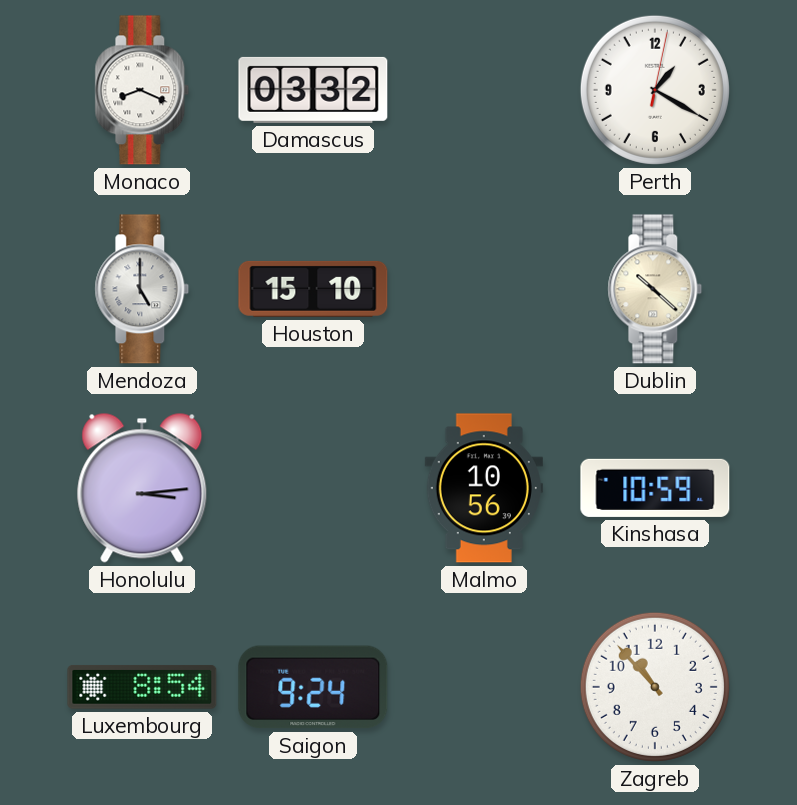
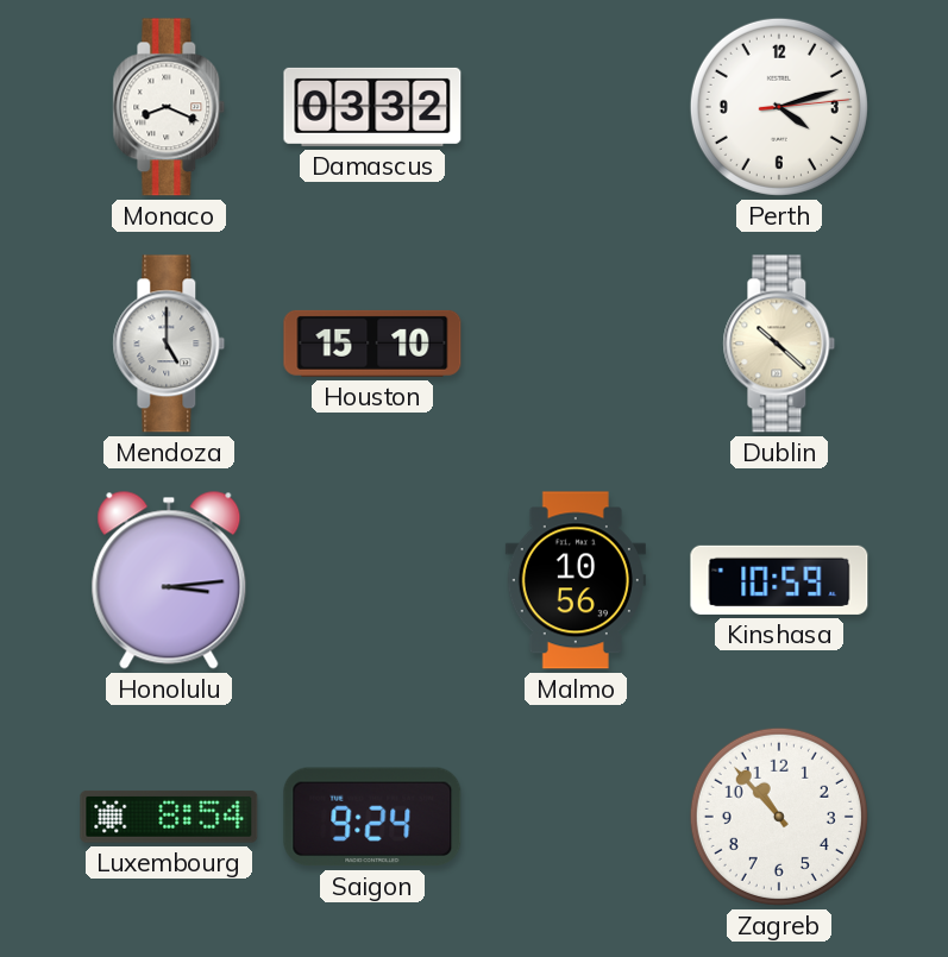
Perth: 1:20 -> 4:12
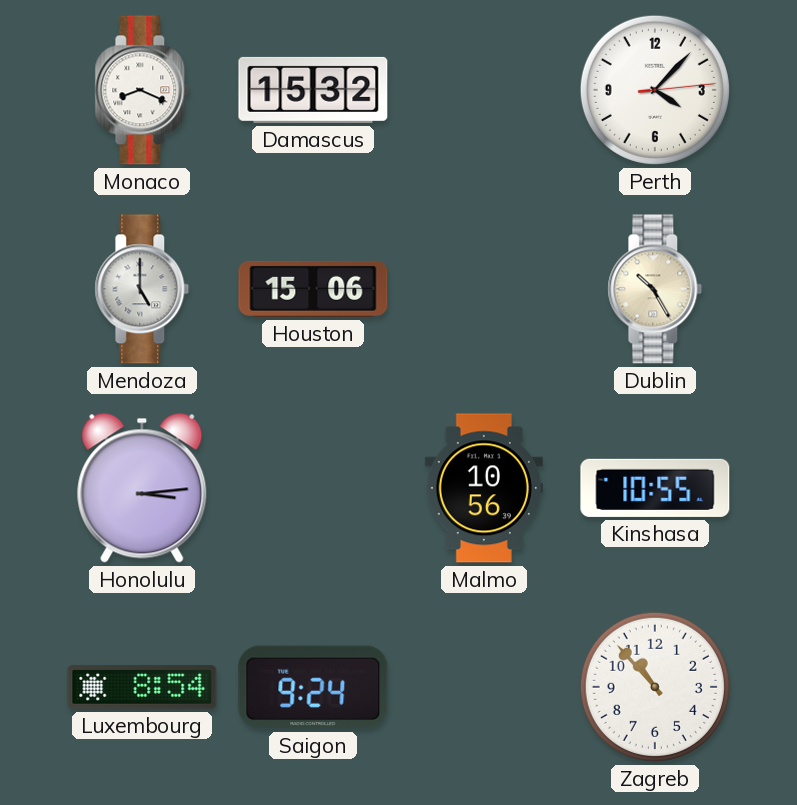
Damascus: 03:32 -> 15:32
Perth: 4:12 -> 4:07
Houston: 15:10 -> 15:06
Dublin: 10:22 -> 10:25
Kinshasa: 10:59 -> 10:55
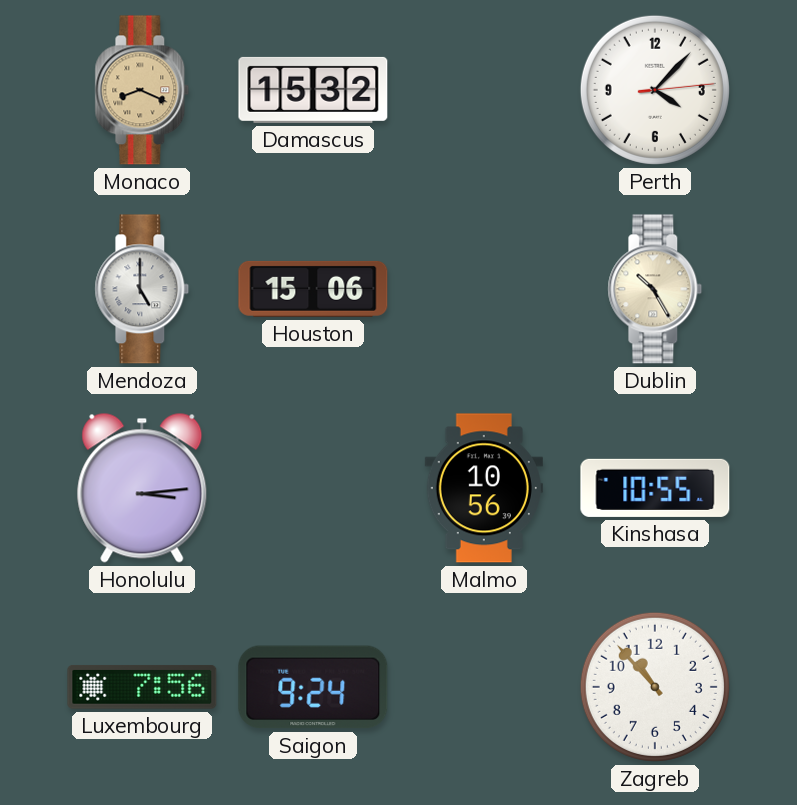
Monaco dial: white -> champagne
Luxembourg: 8:54 -> 7:56
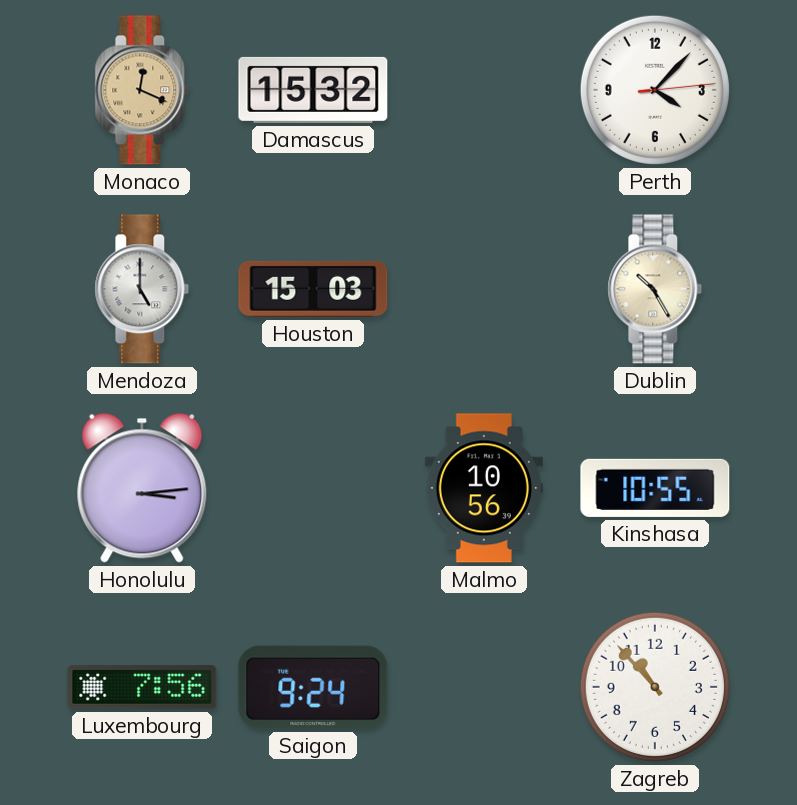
Monaco: 8:19 -> 12:19
Houston: 15:06 -> 15:03
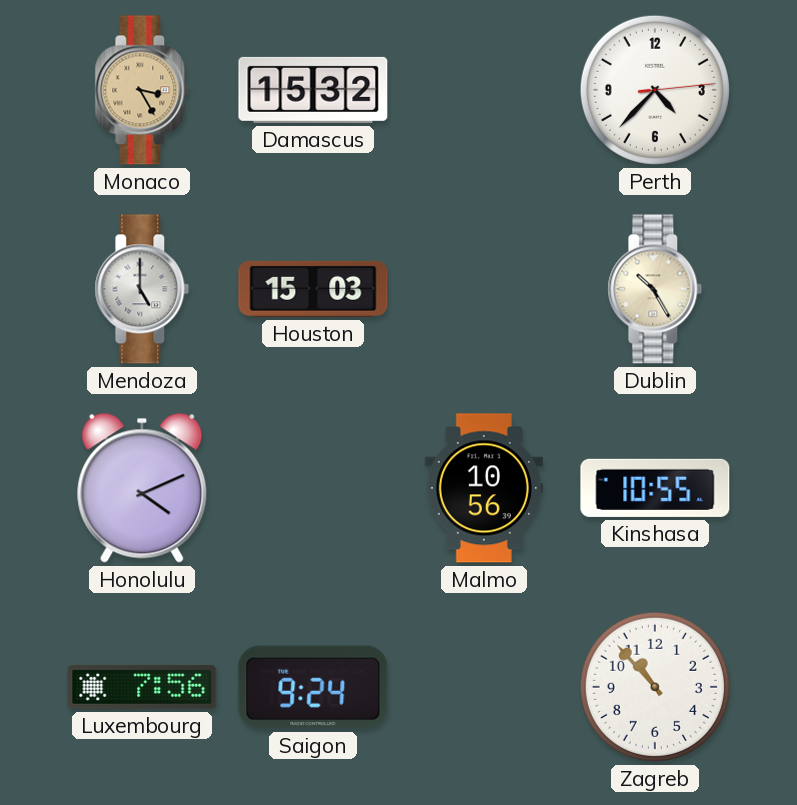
Monaco: 12:19 -> 3:25
Perth: 4:07 -> 4:37
Honolulu: 3:14 -> 4:11
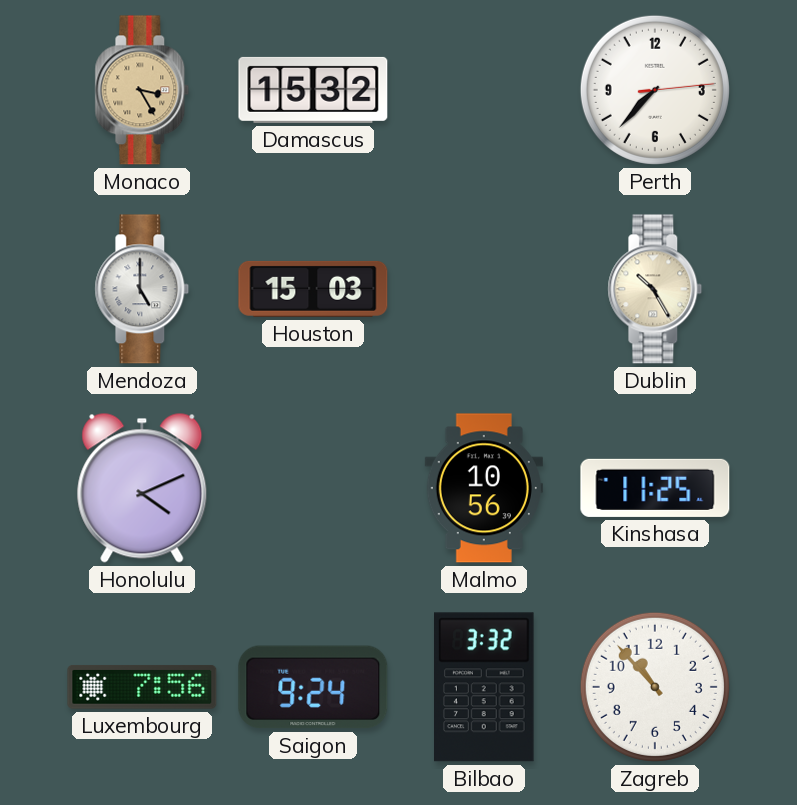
Perth: 4:37 -> 7:37
Kinshasa: 10:55 -> 11:25
Bilbao: none -> 3:32
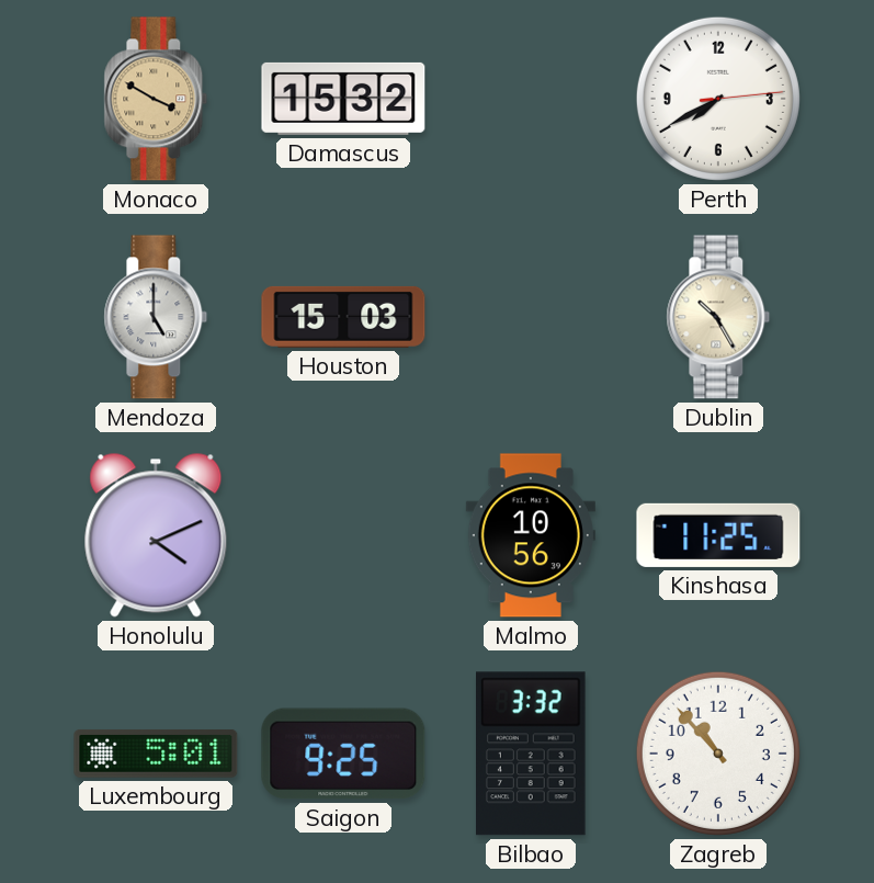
Monaco: 3:25 -> 3:50
Perth: 7:37 -> 7:40
Luxembourg: 7:56 -> 5:01
Saigon: 9:24 -> 9:25
